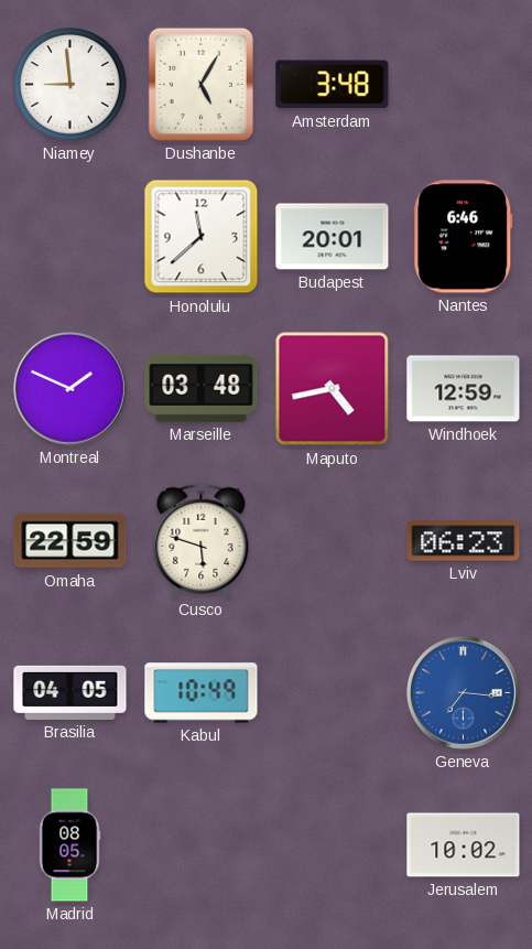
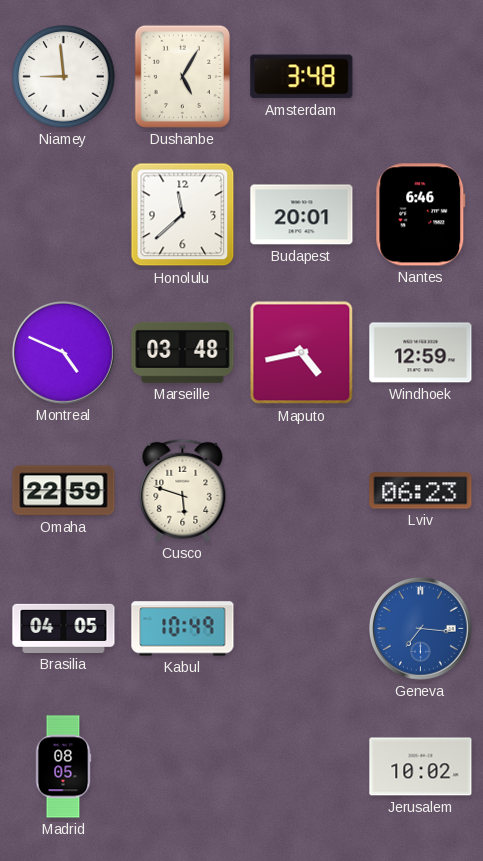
Montreal: 1:49 -> 4:49
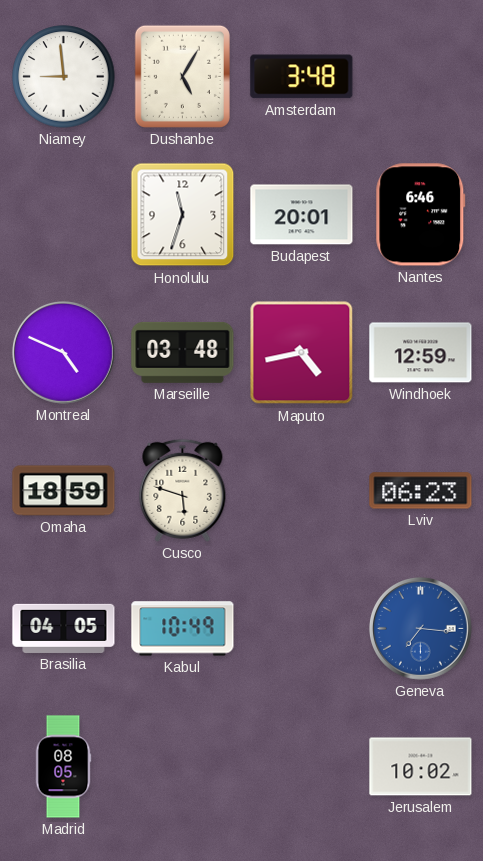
Honolulu: 11:38 -> 11:33
Omaha: 22:59 -> 18:59
